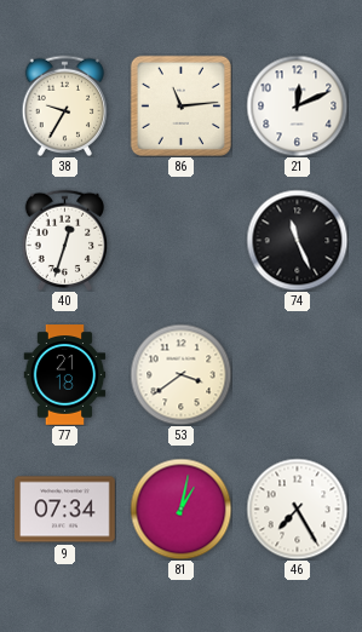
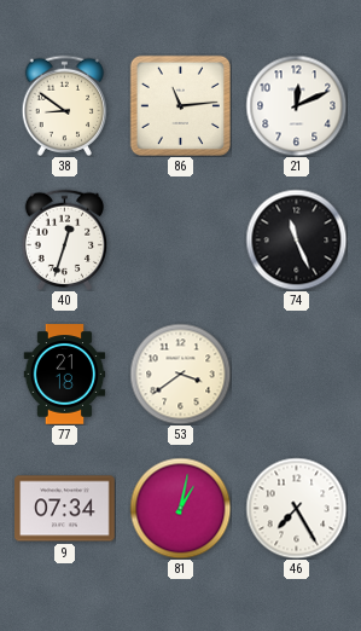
38: 9:35 -> 8:51
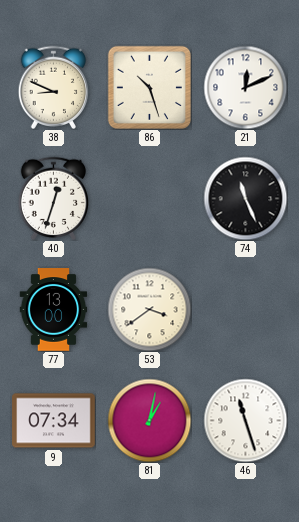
38: 8:51 -> 8:49
86: 11:14 -> 10:27
77: 21:18 -> 13:00
46: 7:25 -> 11:27
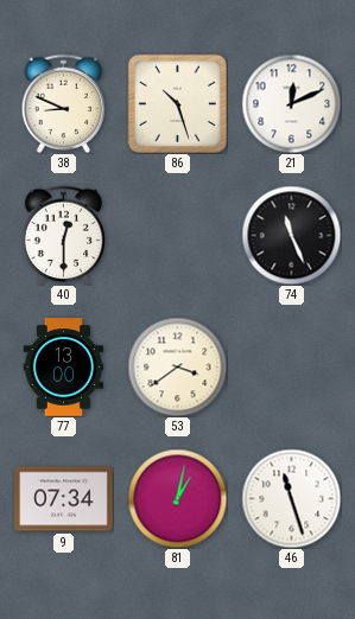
40: 12:33 -> 12:30
